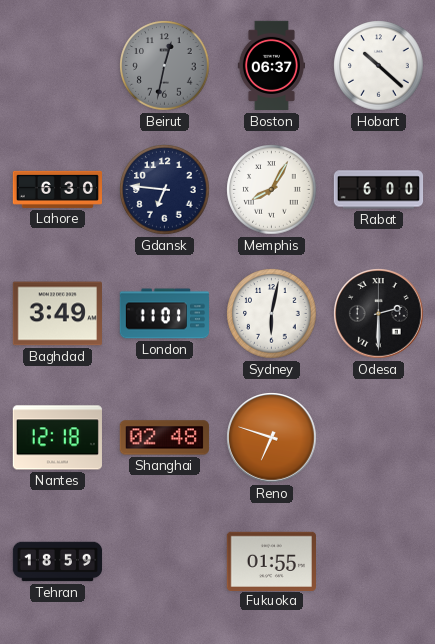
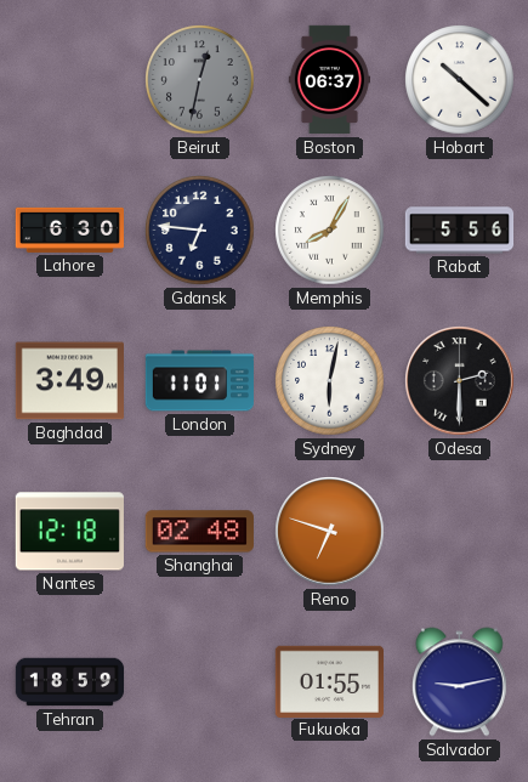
Rabat: 6:00 -> 5:56
Salvador: none -> 9:13
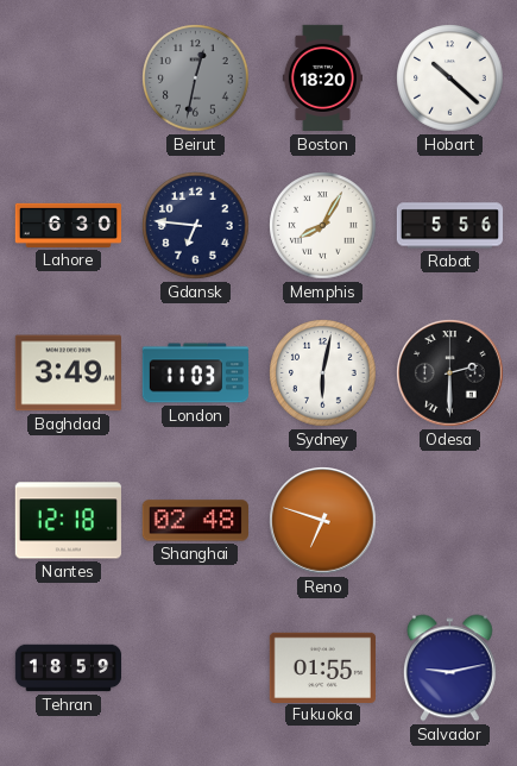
Boston: 06:37 -> 18:20
London: 11:01 -> 11:03
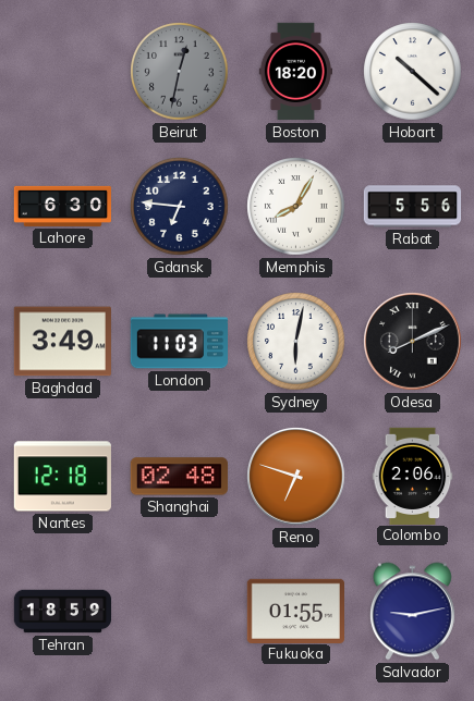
Odesa: 2:30 -> 8:11
Colombo: none -> 2:06
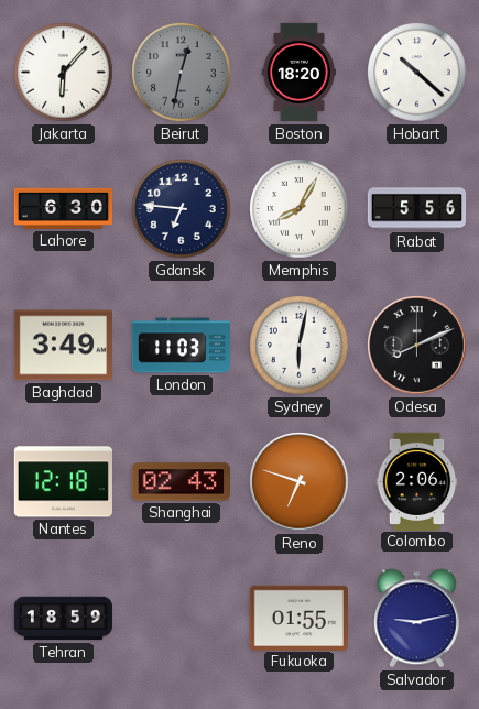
Jakarta: none -> 6:07
Shanghai: 02:48 -> 02:43
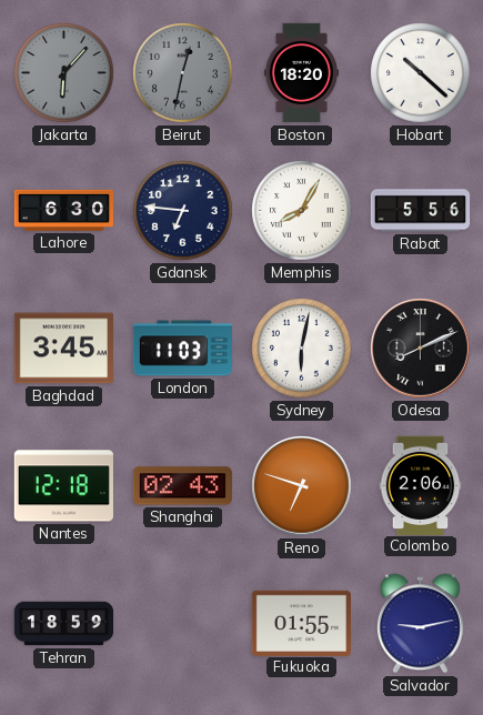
Jakarta dial: white -> grey
Baghdad: 3:49 -> 3:45
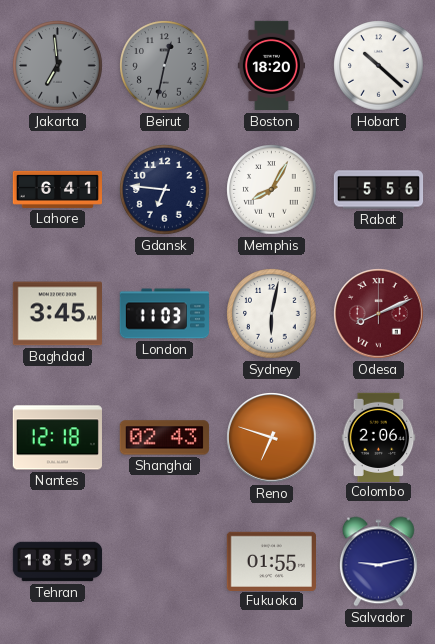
Jakarta: 6:07 -> 6:59
Lahore: 6:30 -> 6:41
Odesa dial: black -> burgundy
